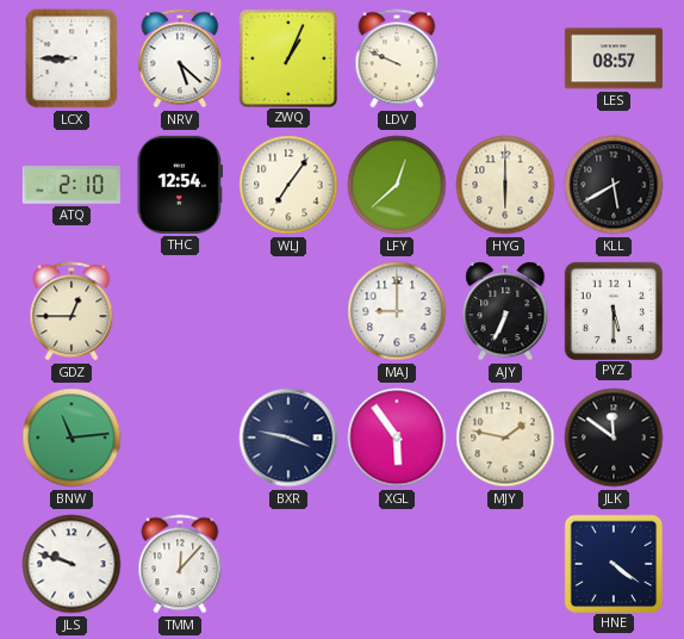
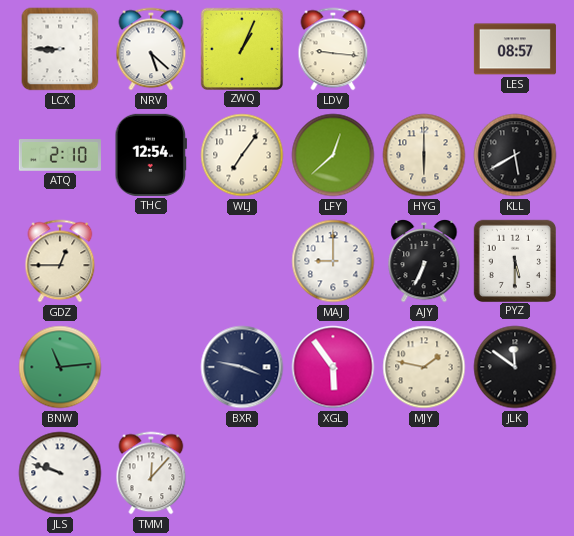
LDV: 9:49 -> 9:16
HNE: 4:21 -> none
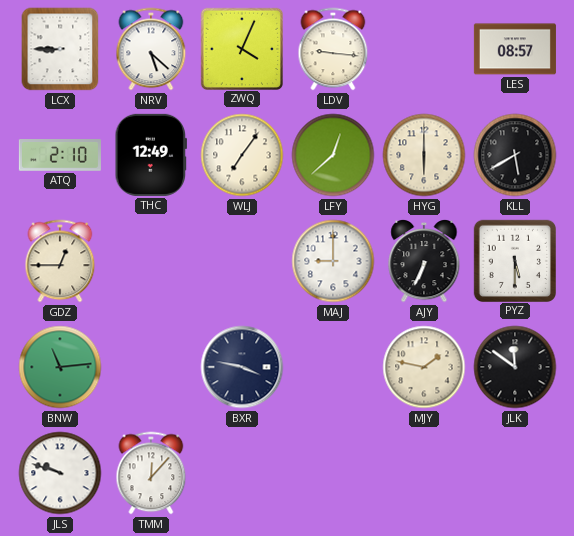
ZWQ: 1:04 -> 4:04
THC: 12:54 -> 12:49
XGL: 5:54 -> none
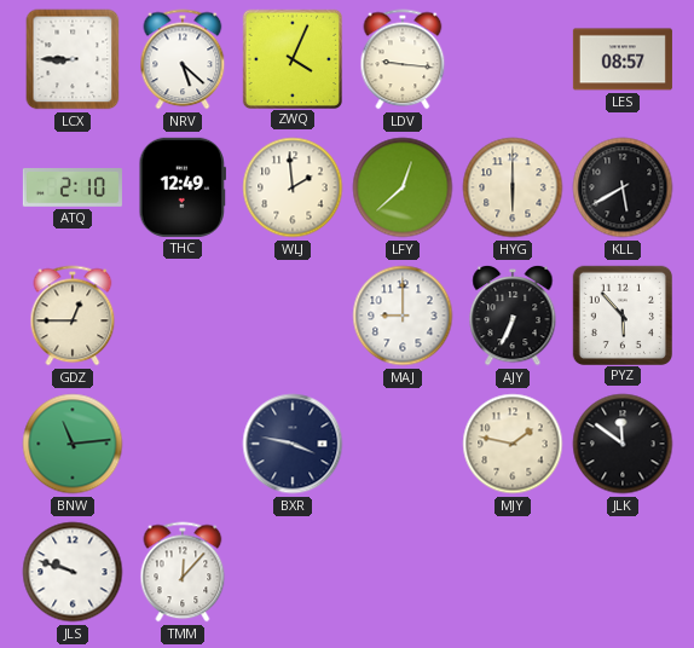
WLJ: 7:06 -> 1:59
PYZ: 5:30 -> 5:53
